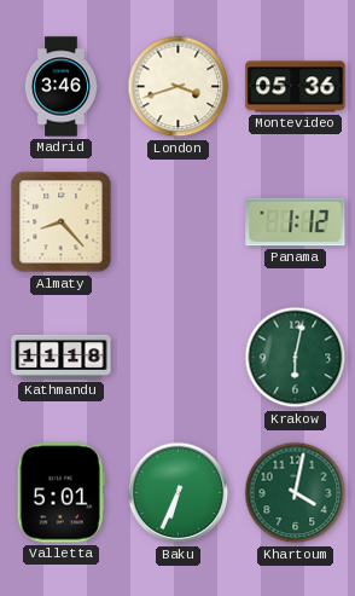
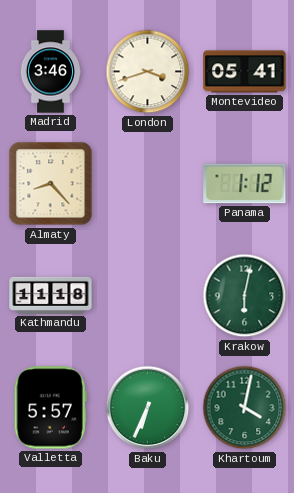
Montevideo: 05:36 -> 05:41
Valletta: 5:01 -> 5:57
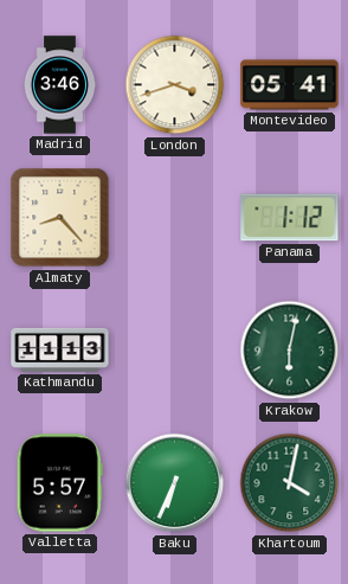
Kathmandu: 11:18 -> 11:13
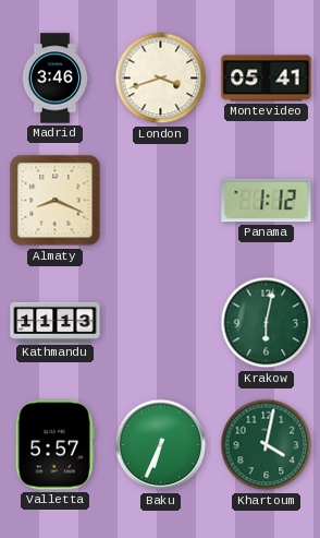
Almaty: 8:23 -> 8:19
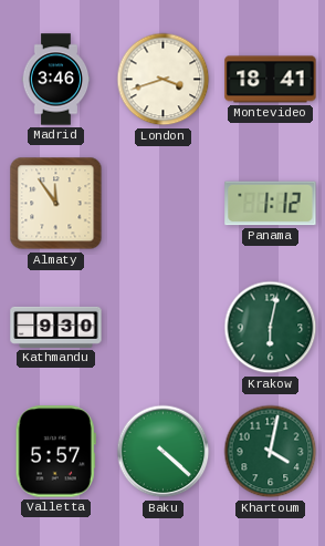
Montevideo: 05:41 -> 18:41
Almaty: 8:19 -> 11:54
Kathmandu: 11:13 -> 9:30
Baku: 6:34 -> 4:22
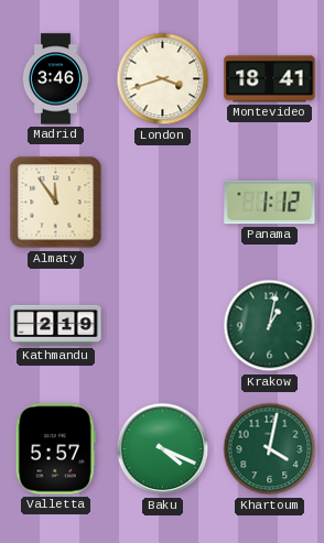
Kathmandu: 9:30 -> 2:19
Krakow: 6:02 -> 1:02
Baku: 4:22 -> 4:19
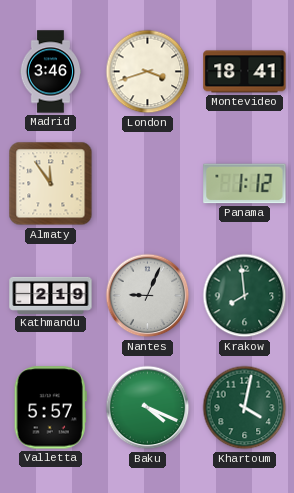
Nantes: none -> 9:04
Krakow: 1:02 -> 7:59
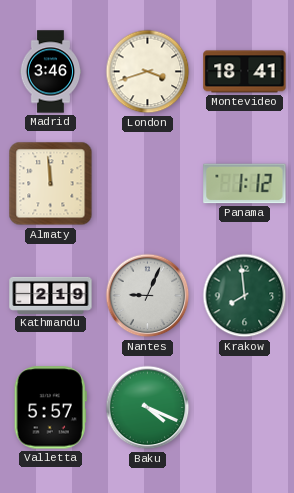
Almaty: 11:54 -> 11:59
Khartoum: 4:02 -> none
